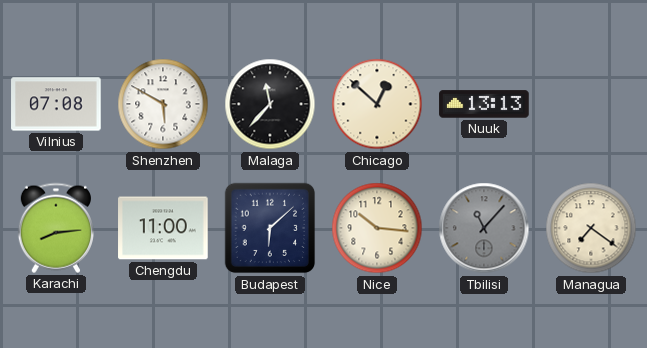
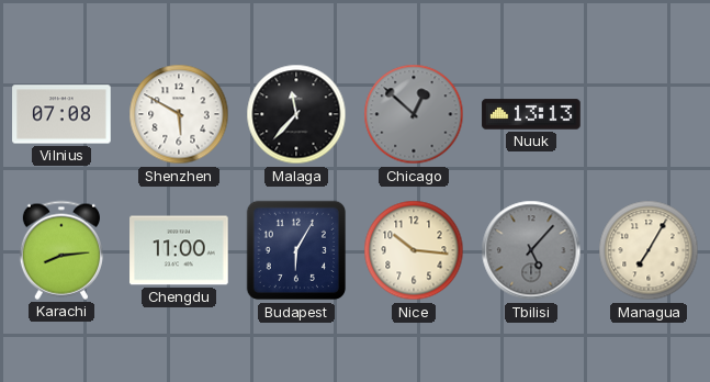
Chicago dial: cream -> grey
Budapest: 6:08 -> 6:05
Tbilisi: 11:07 -> 5:07
Managua: 7:21 -> 7:05
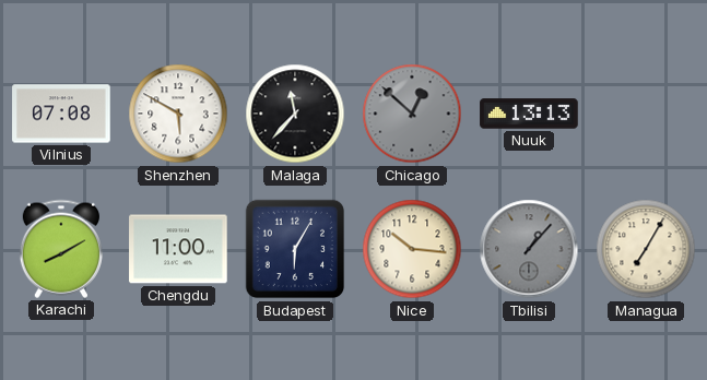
Karachi: 8:14 -> 8:10
Tbilisi: 5:07 -> 1:07
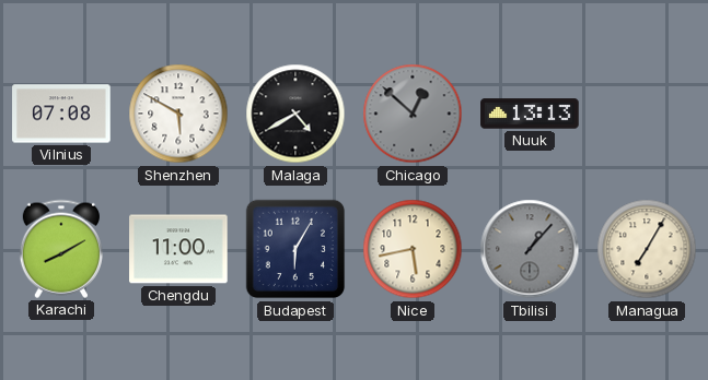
Malaga: 11:37 -> 4:40
Nice: 10:16 -> 5:43
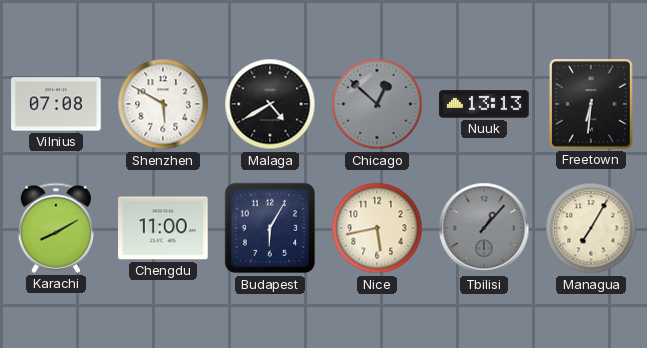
Freetown: none -> 6:31
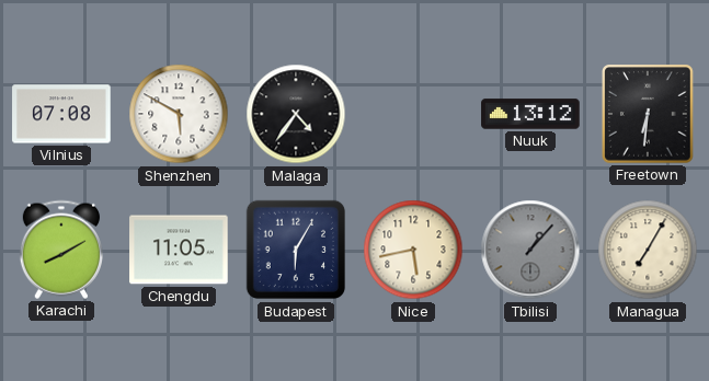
Malaga: 4:40 -> 4:36
Chicago: 12:52 -> none
Nuuk: 13:13 -> 13:12
Chengdu: 11:00 -> 11:05
